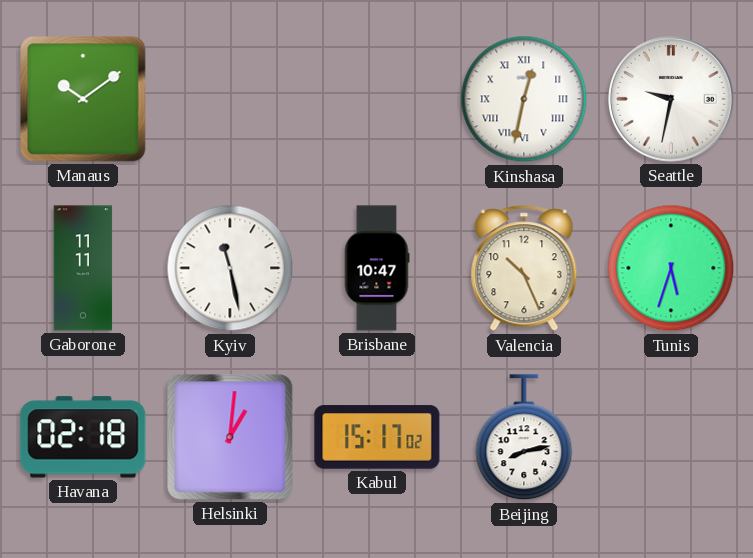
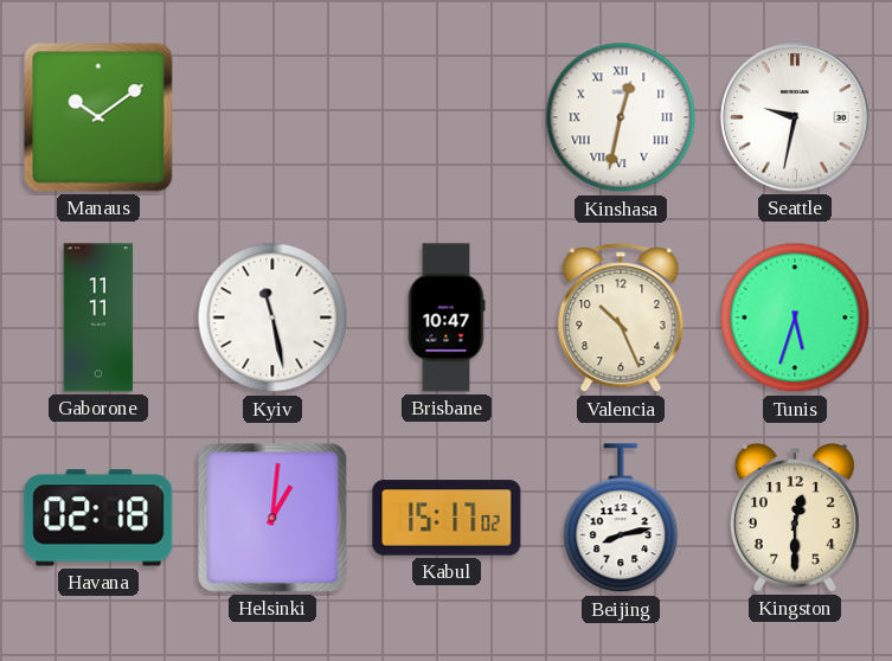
Kingston: none -> 12:30
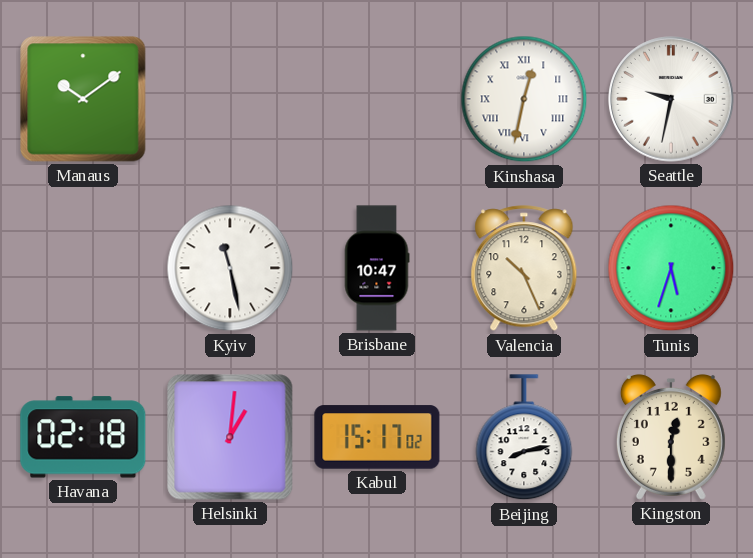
Gaborone: 11:11 -> none
